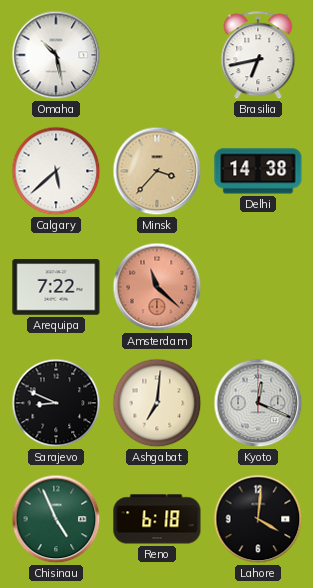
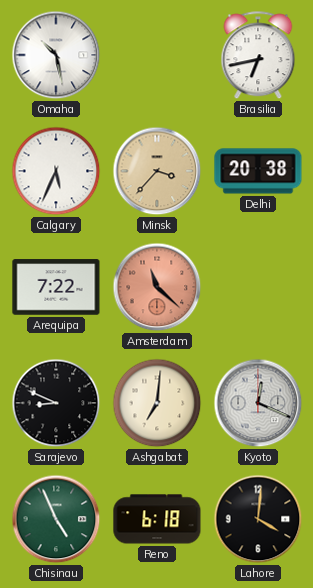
Calgary: 5:38 -> 5:34
Delhi: 14:38 -> 20:38
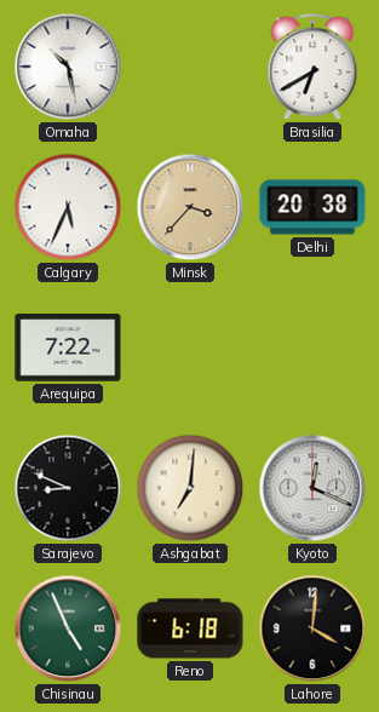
Brasilia: 6:43 -> 6:40
Amsterdam: 11:22 -> none
